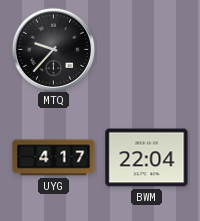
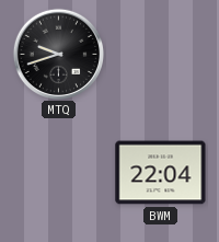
MTQ: 9:37 -> 9:42
UYG: 4:17 -> none
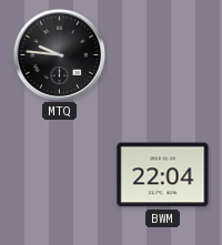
MTQ: 9:42 -> 9:46
